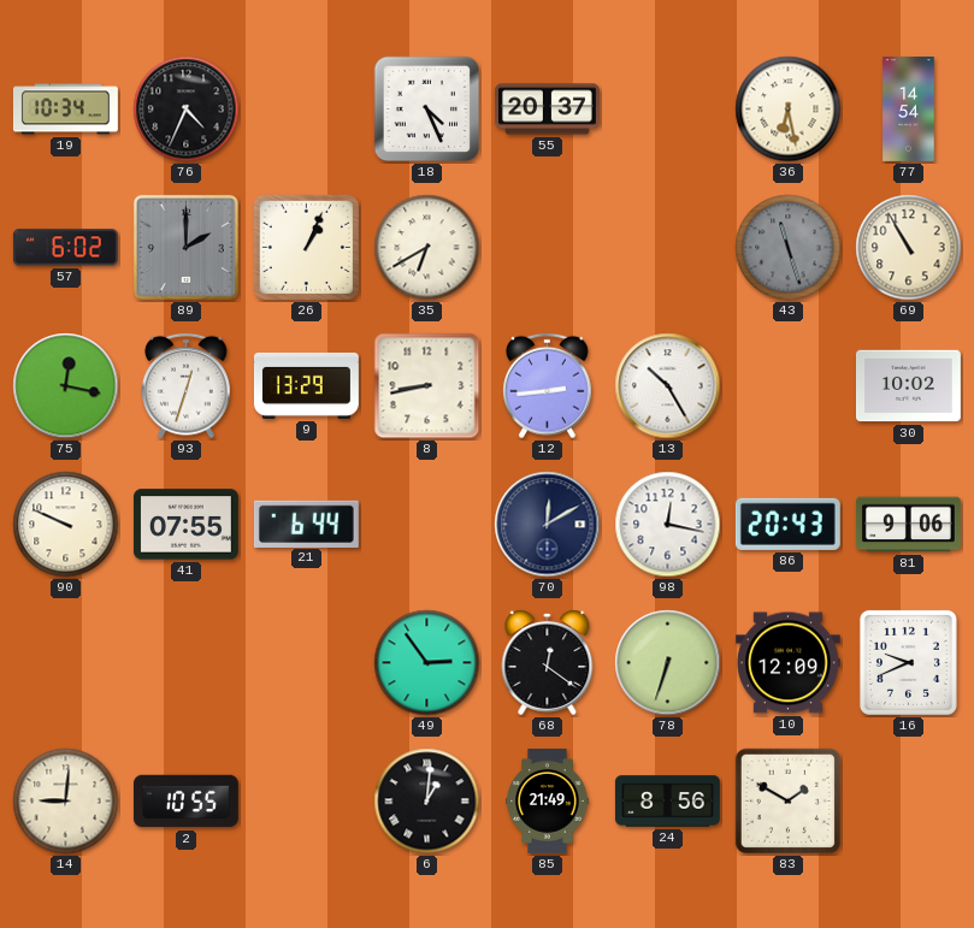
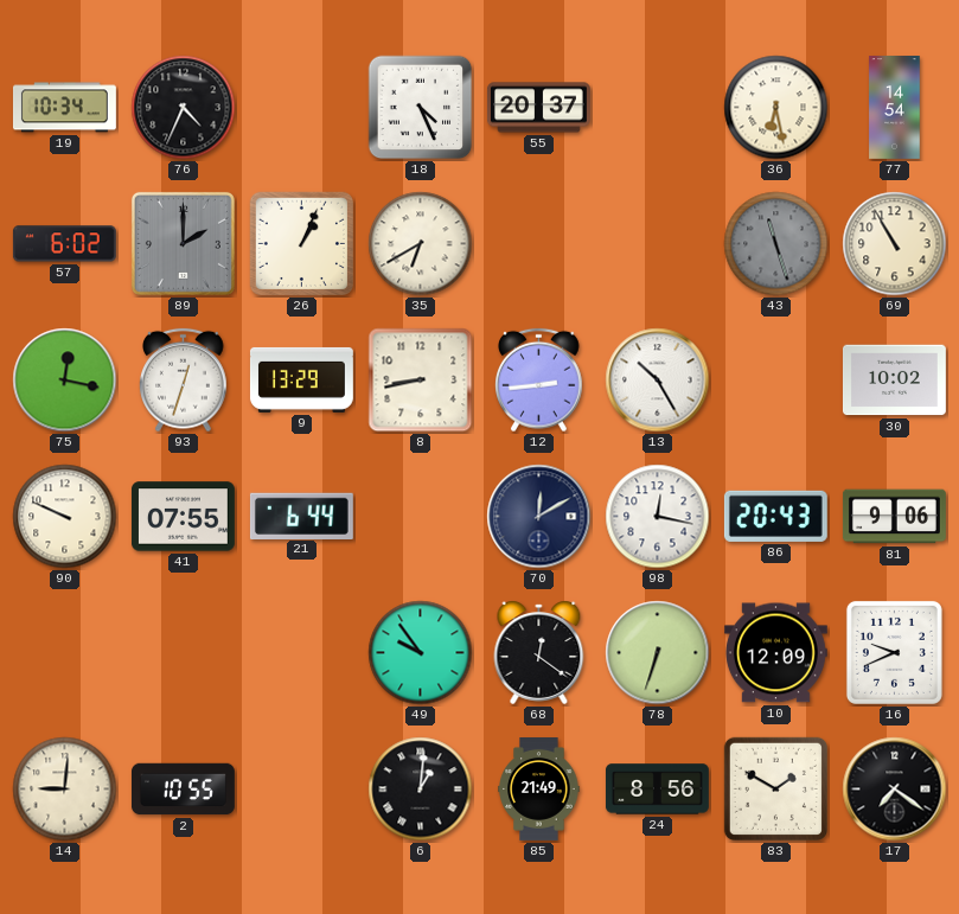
49: 2:54 -> 9:54
17: none -> 7:21
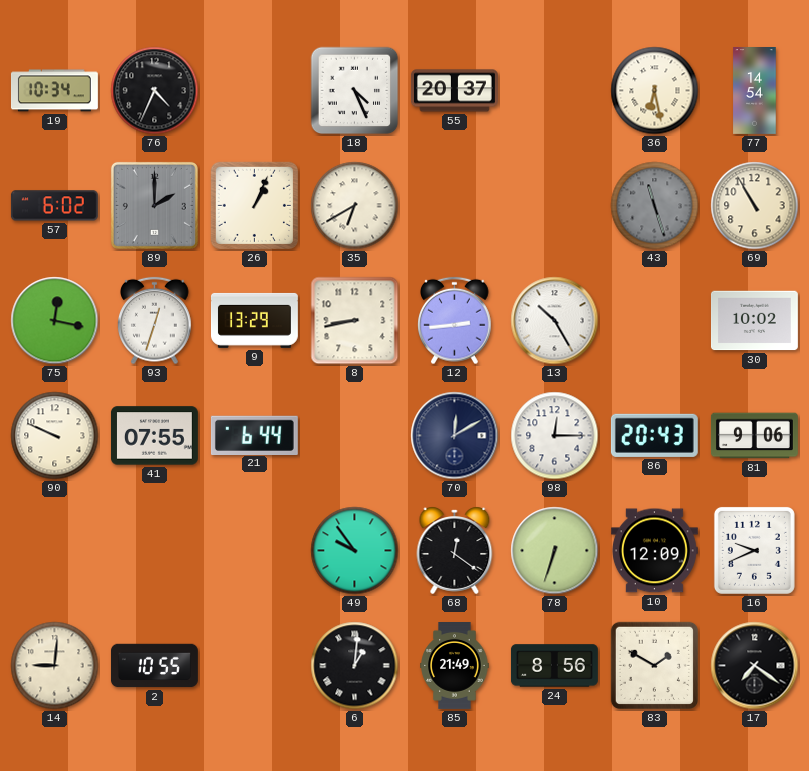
98: 12:17 -> 12:15
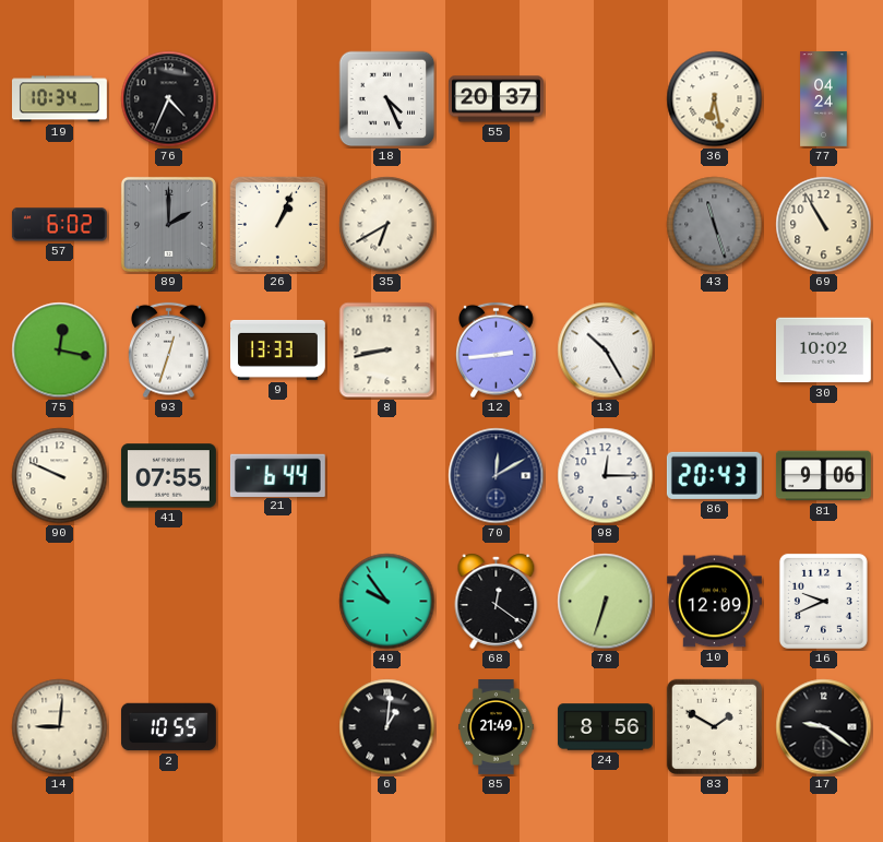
77: 14:54 -> 04:24
9: 13:29 -> 13:33
17: 7:21 -> 9:21
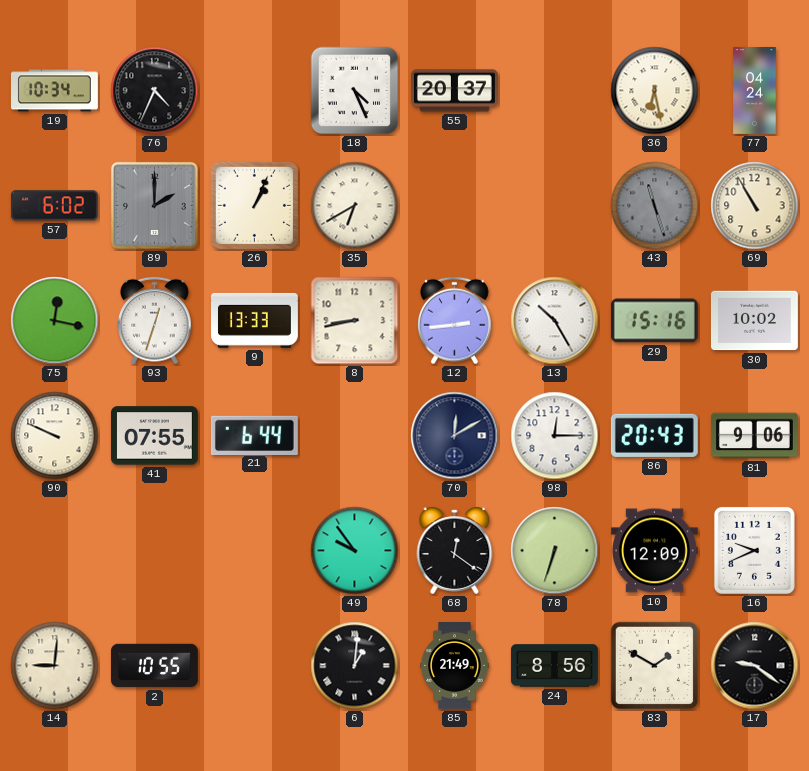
29: none -> 15:16
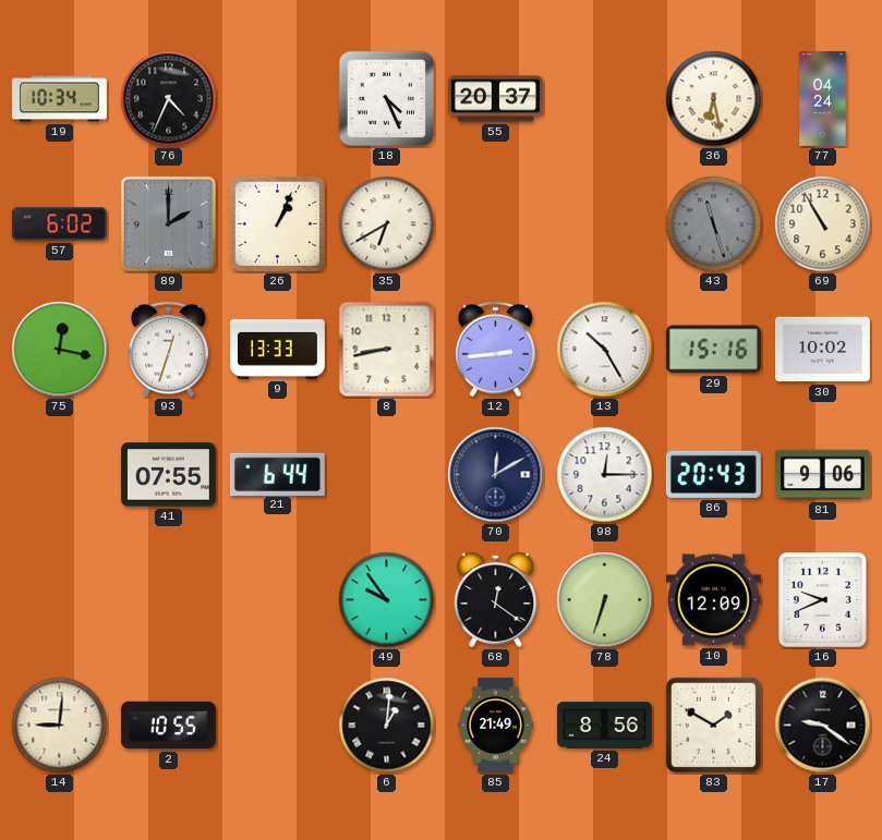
90: 9:49 -> none
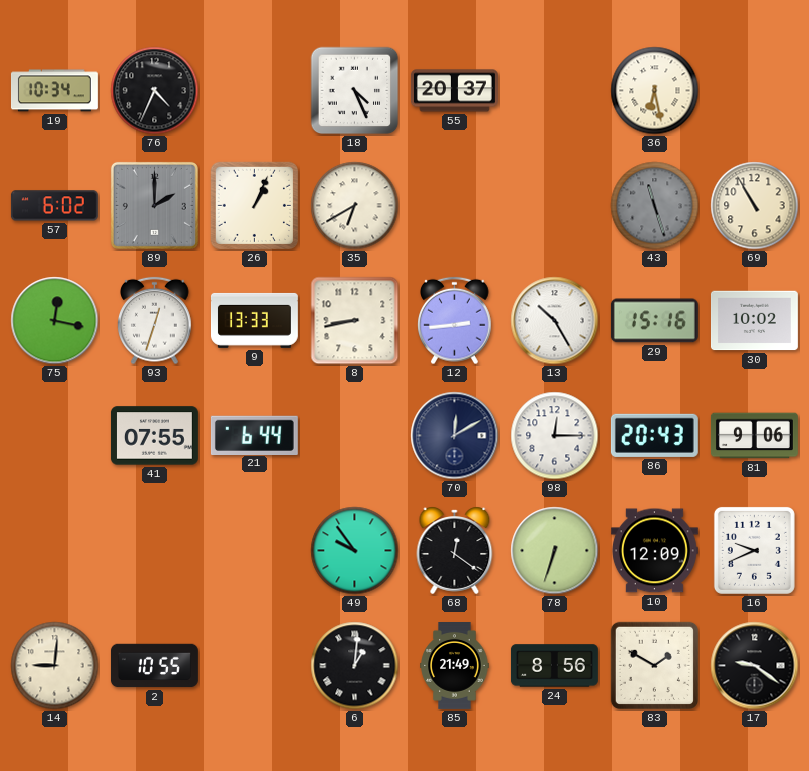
77: 04:24 -> none
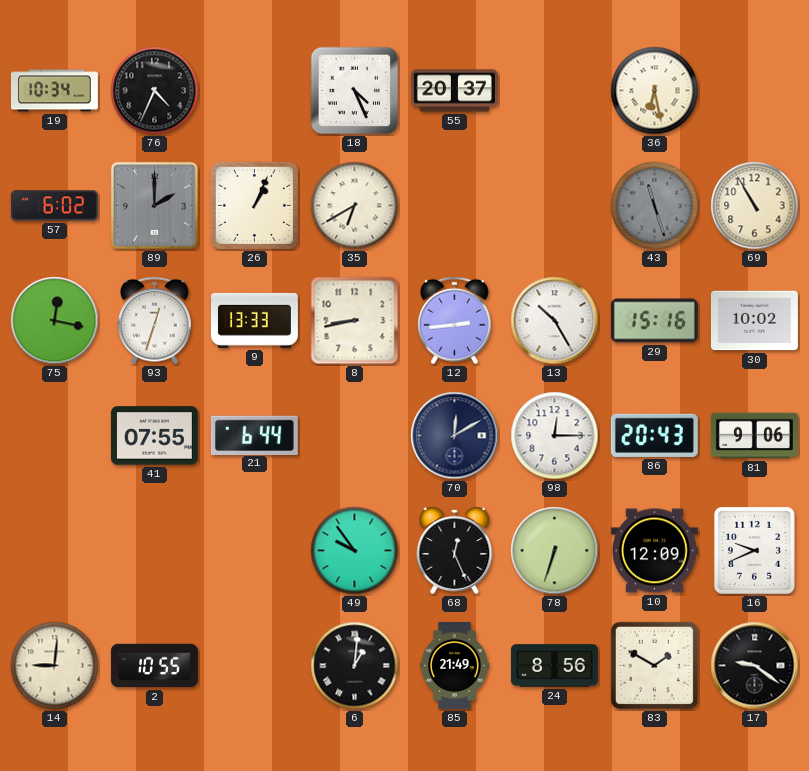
68: 12:21 -> 12:26
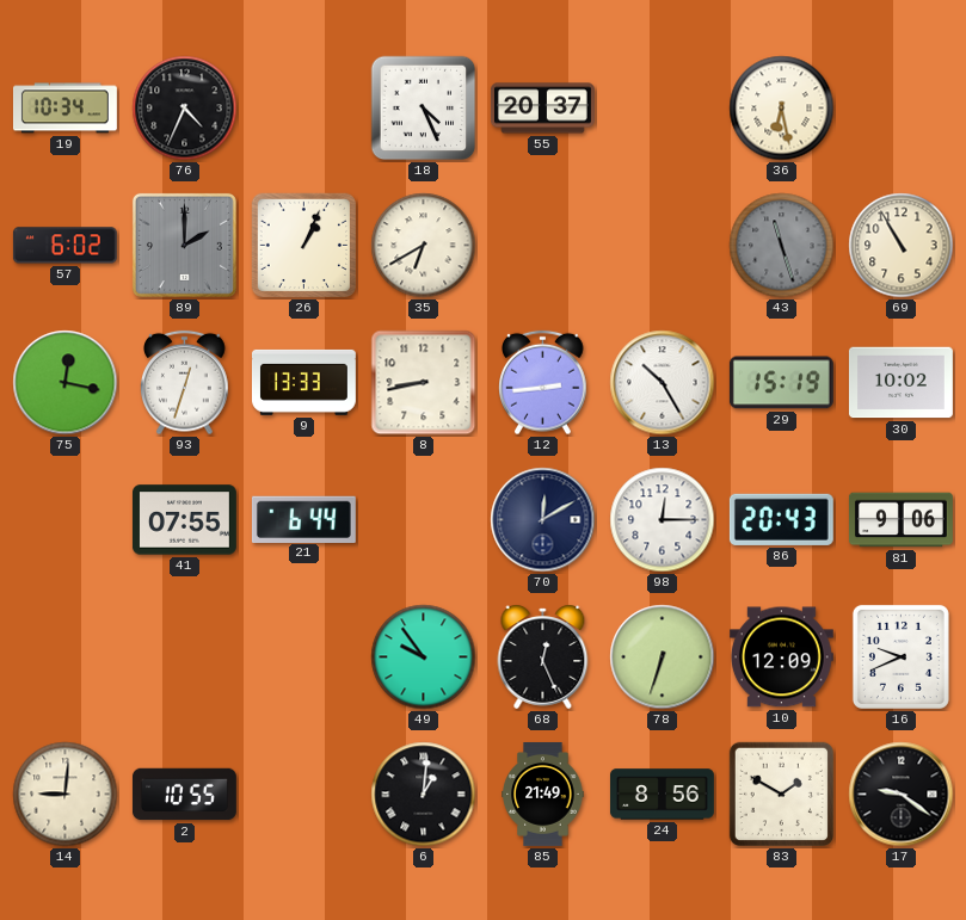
29: 15:16 -> 15:19
